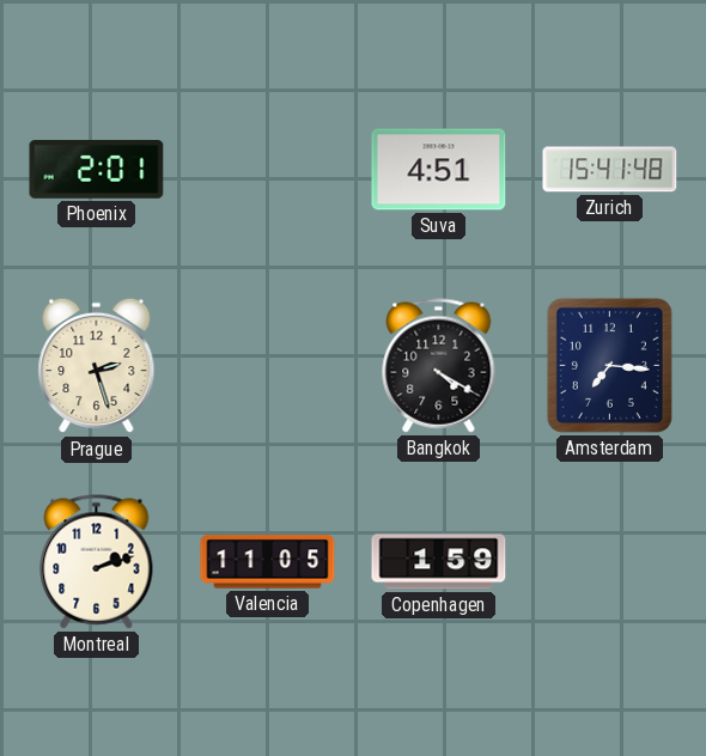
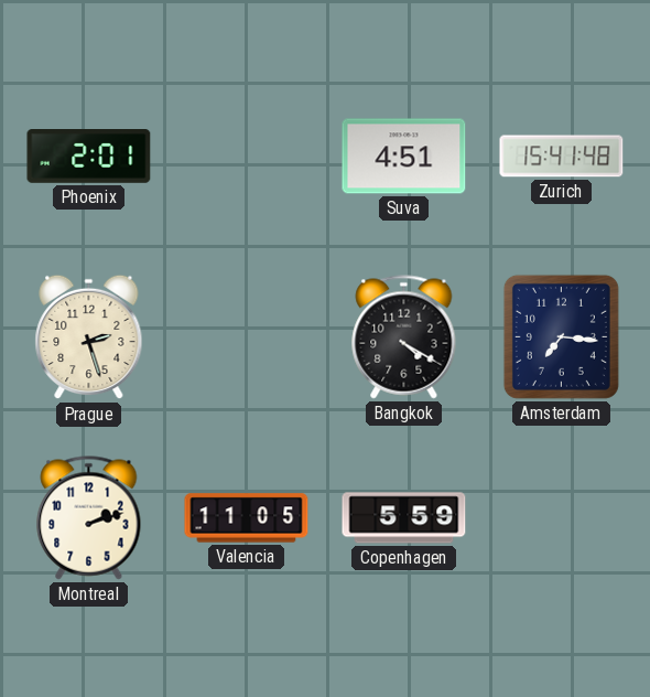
Copenhagen: 1:59 -> 5:59
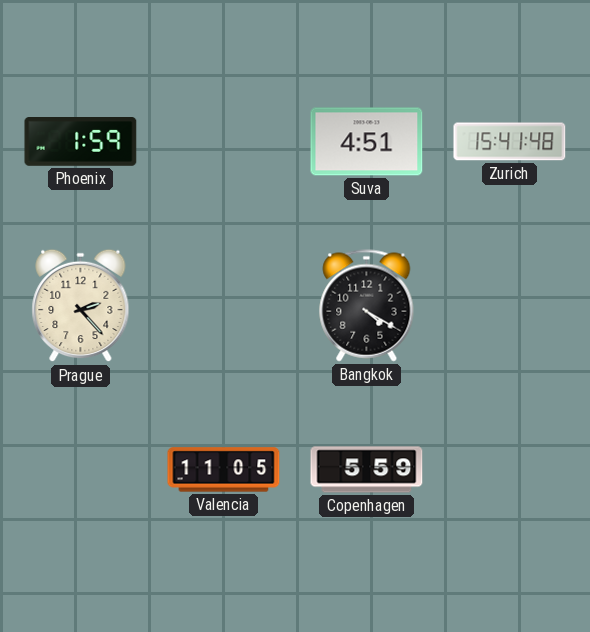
Phoenix: 2:01 -> 1:59
Prague: 2:27 -> 2:23
Amsterdam: 7:16 -> none
Montreal: 2:12 -> none
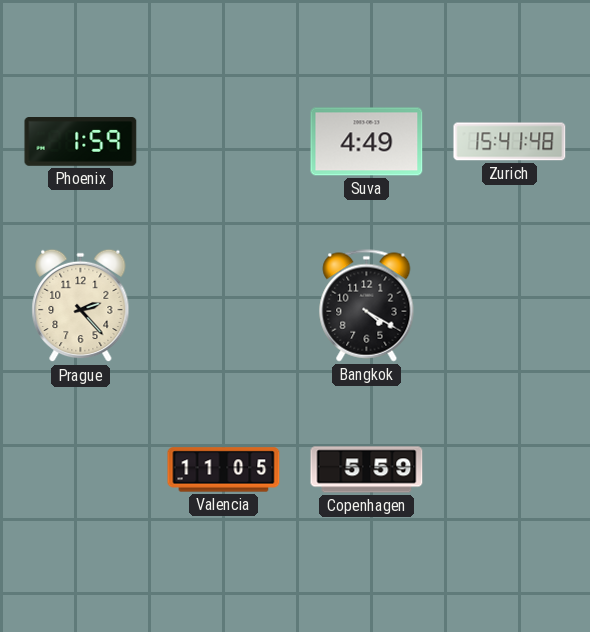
Suva: 4:51 -> 4:49
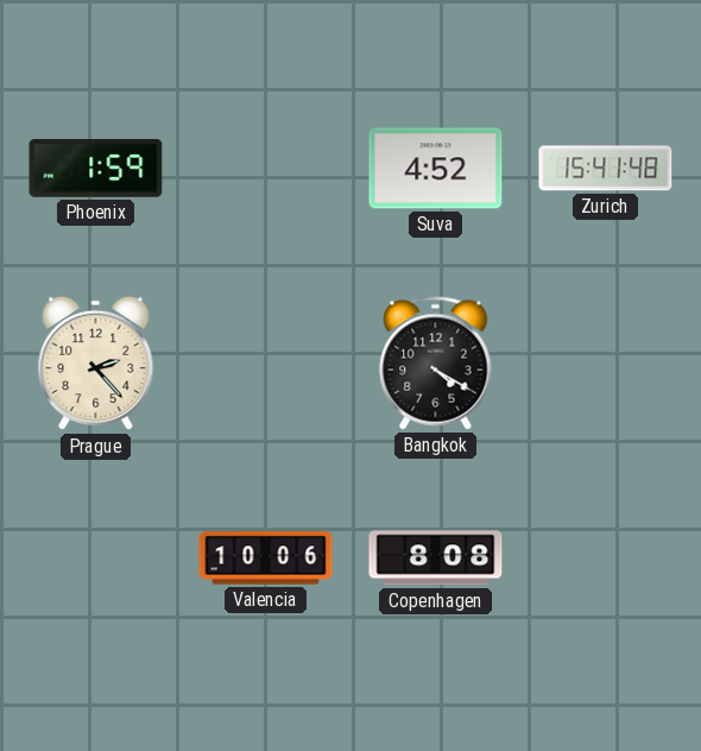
Suva: 4:49 -> 4:52
Valencia: 11:05 -> 10:06
Copenhagen: 5:59 -> 8:08
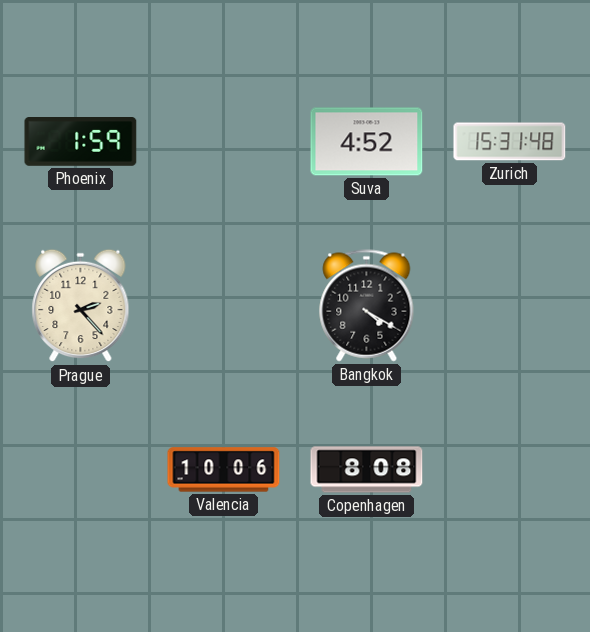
Zurich: 15:41 -> 15:31
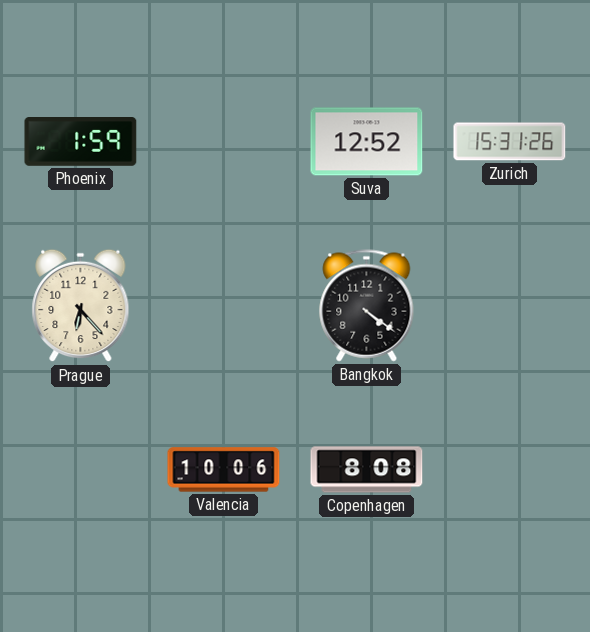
Suva: 4:52 -> 12:52
Zurich: 15:31:48 -> 15:31:26
Prague: 2:23 -> 6:23
Bangkok: 4:20 -> 4:21
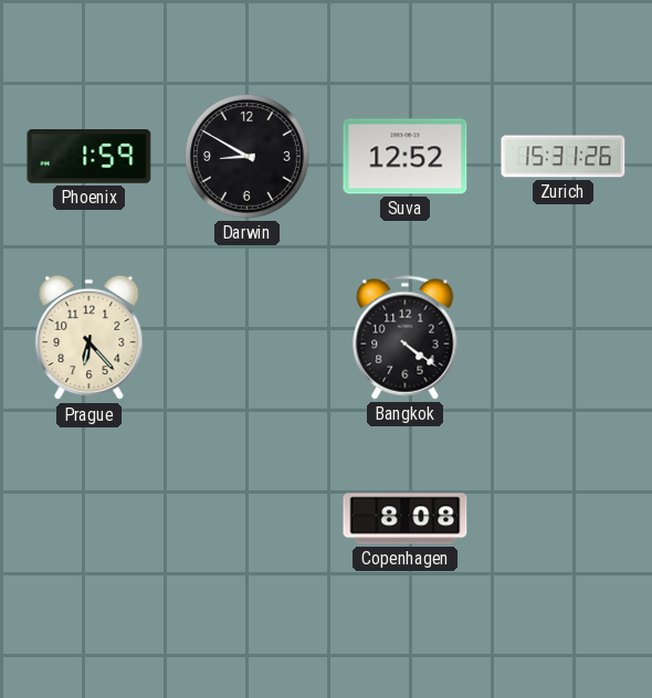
Darwin: none -> 8:50
Valencia: 10:06 -> none
